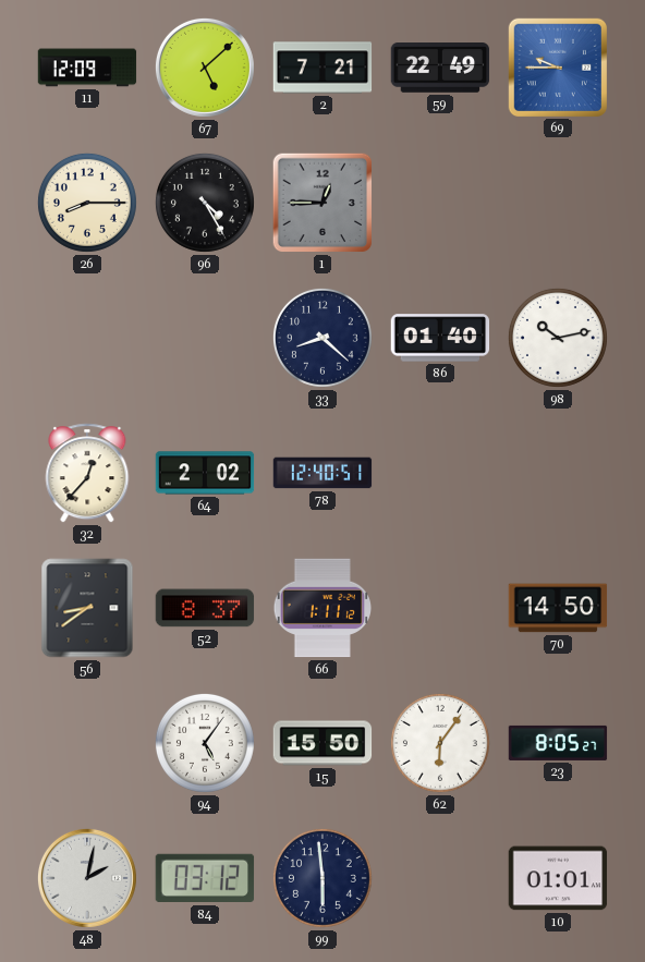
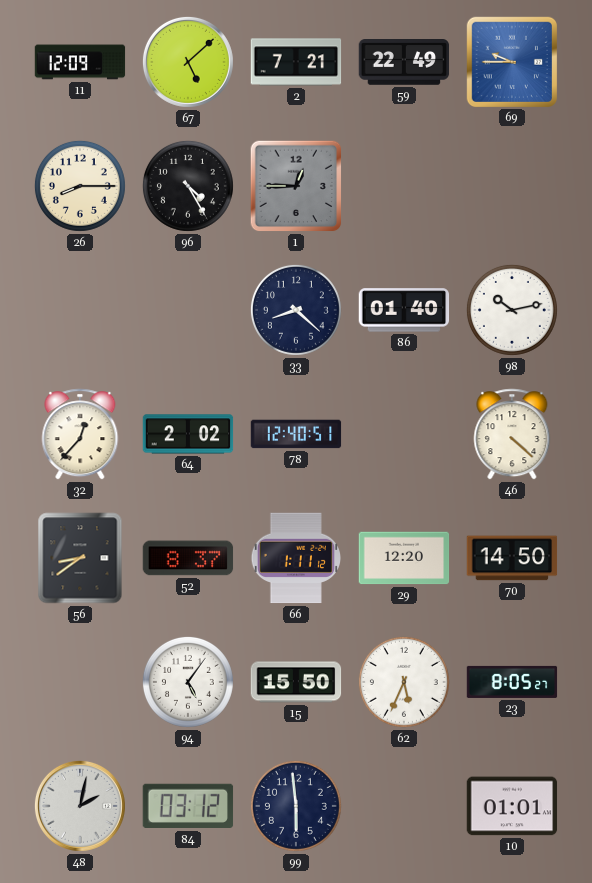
46: none -> 4:22
29: none -> 12:20
62: 6:06 -> 5:34
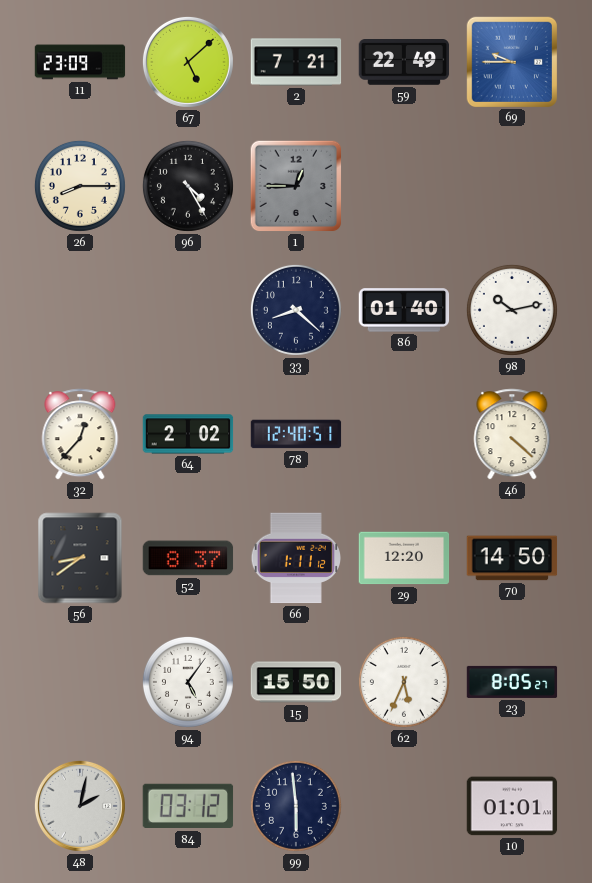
11: 12:09 -> 23:09
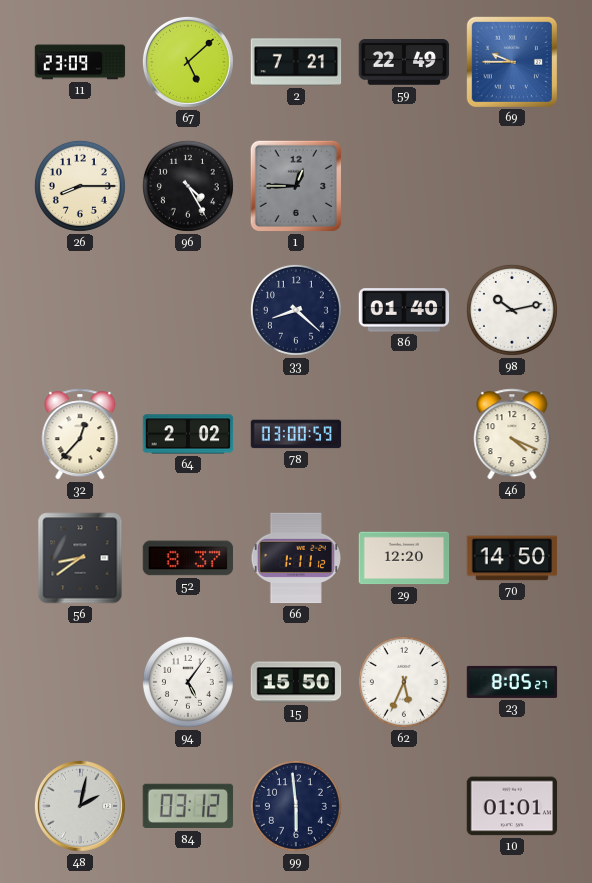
78: 12:40 -> 03:00
46: 4:22 -> 4:19
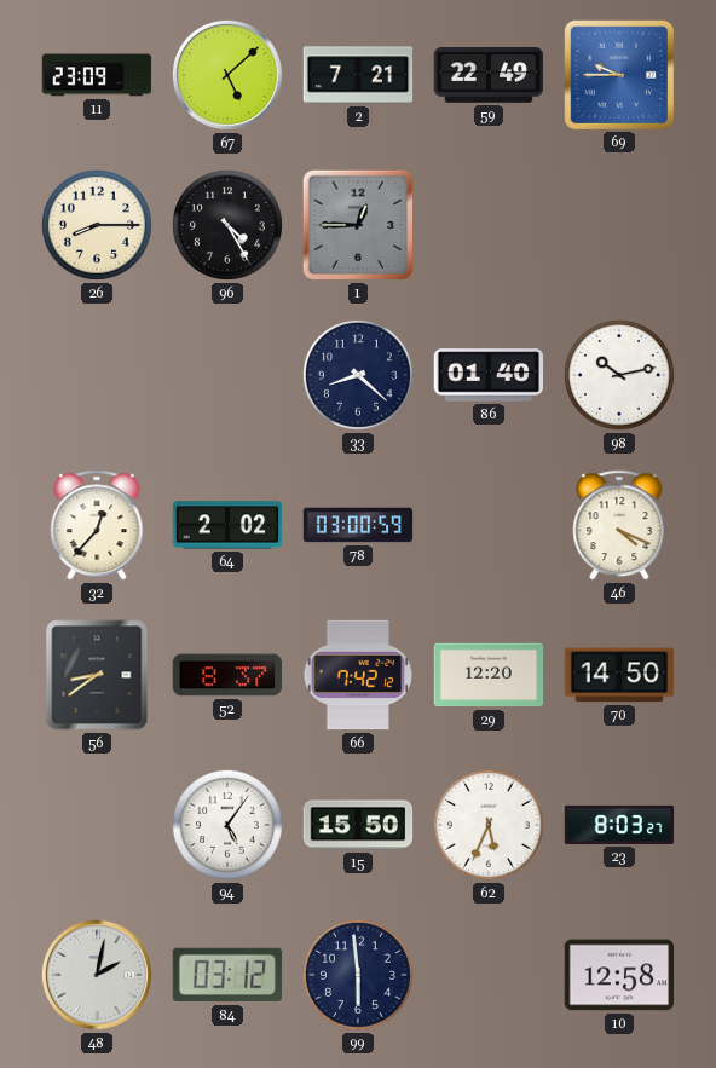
66: 1:11 -> 7:42
23: 8:05 -> 8:03
10: 01:01 -> 12:58
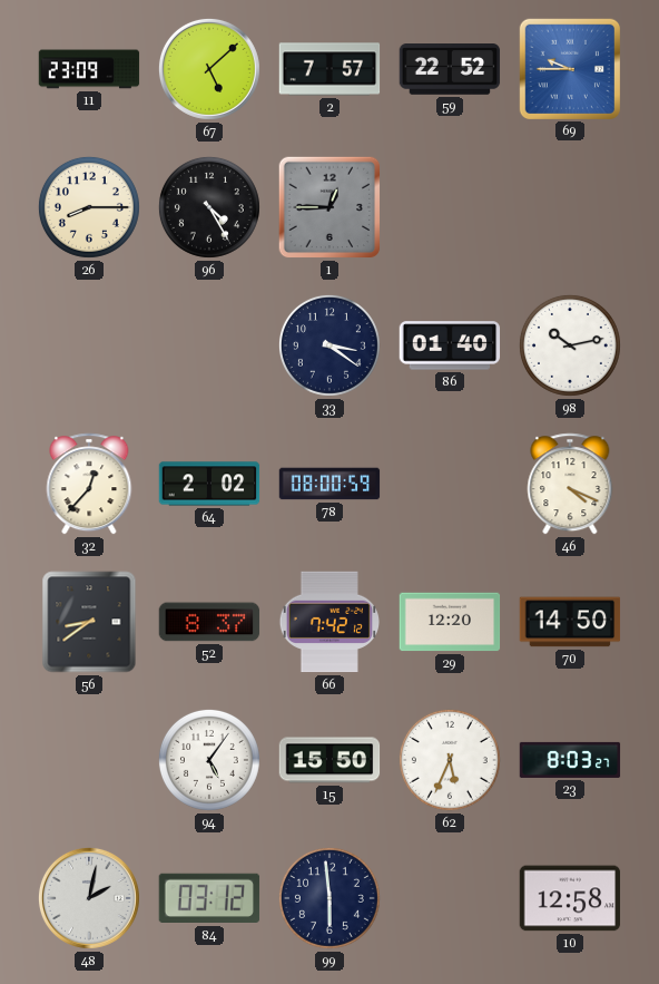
2: 7:21 -> 7:57
59: 22:49 -> 22:52
33: 8:22 -> 3:21
78: 03:00 -> 08:00
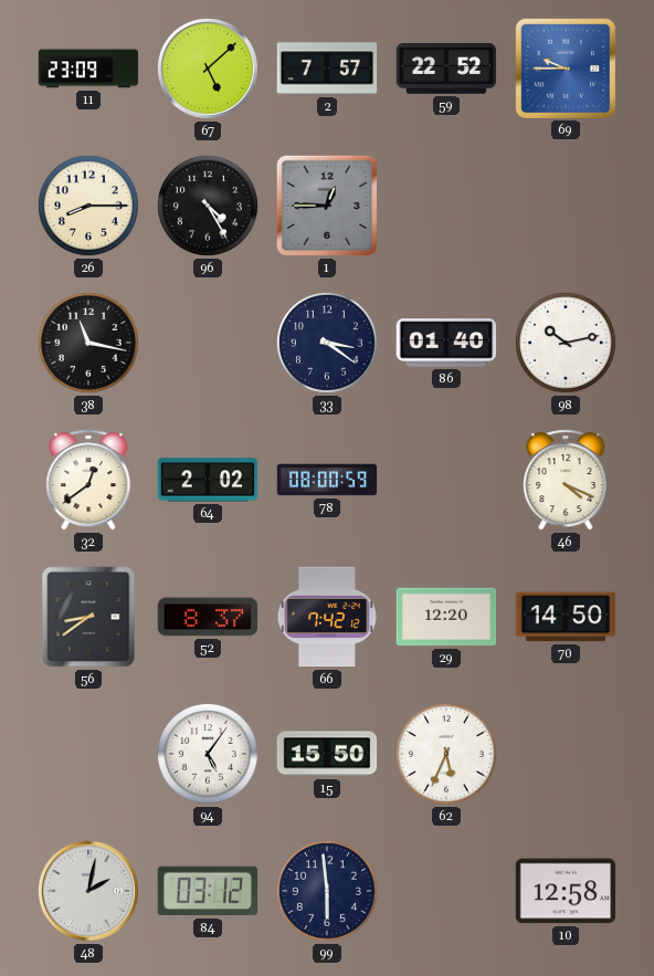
38: none -> 11:17
32: 12:37 -> 12:39
23: 8:03 -> none
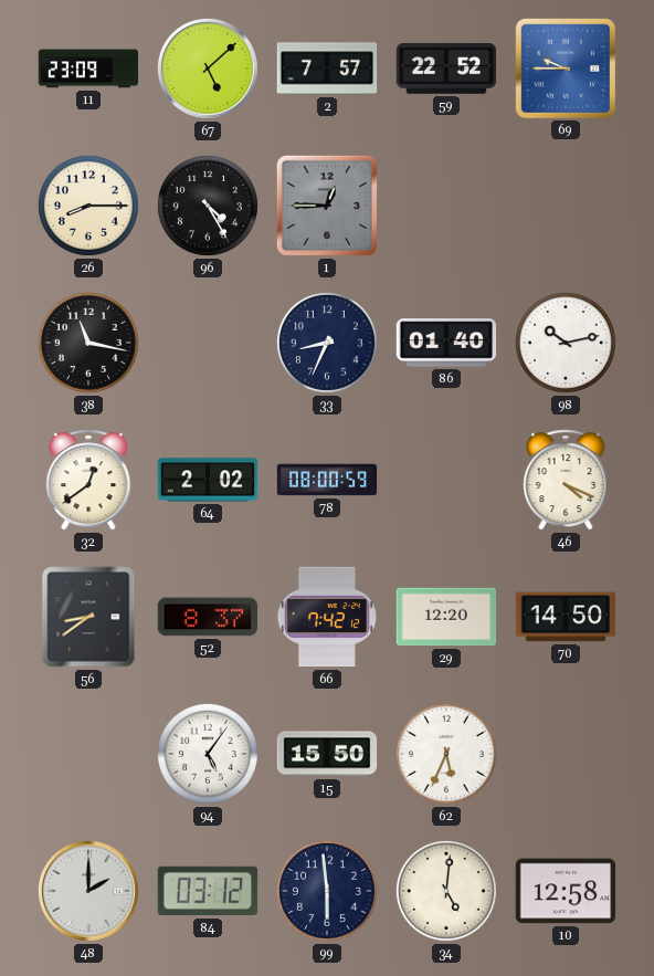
33: 3:21 -> 8:34
48: 2:02 -> 2:00
34: none -> 5:01
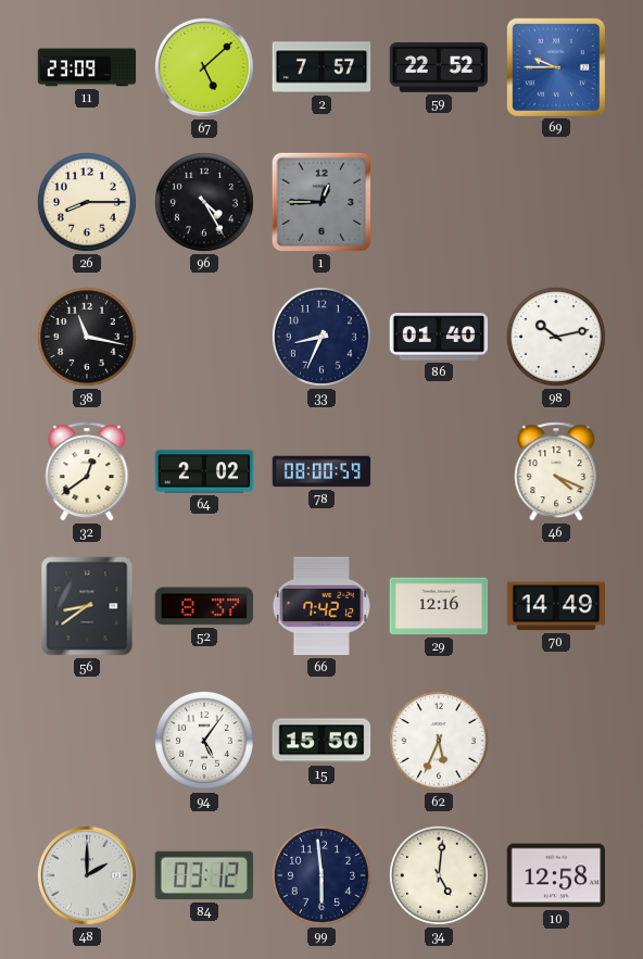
29: 12:20 -> 12:16
70: 14:50 -> 14:49
